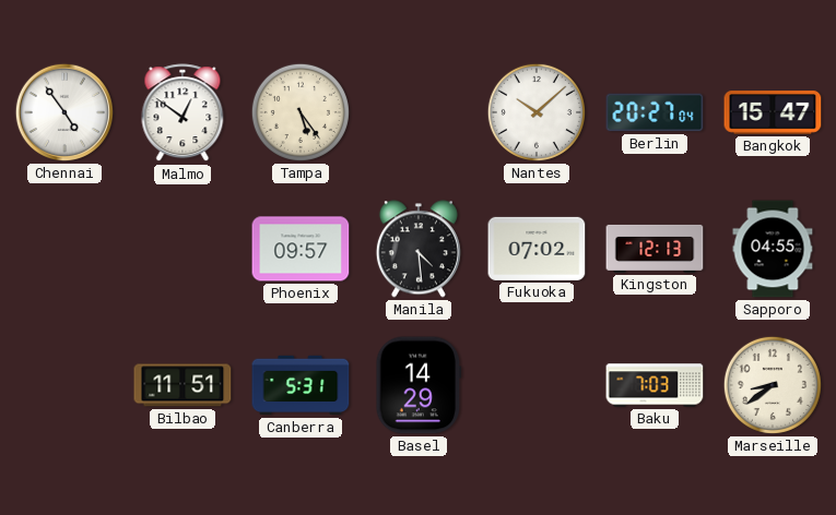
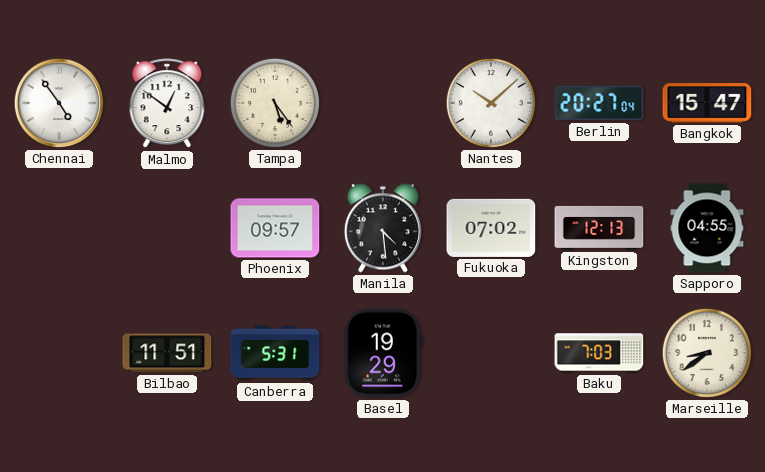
Basel: 14:29 -> 19:29
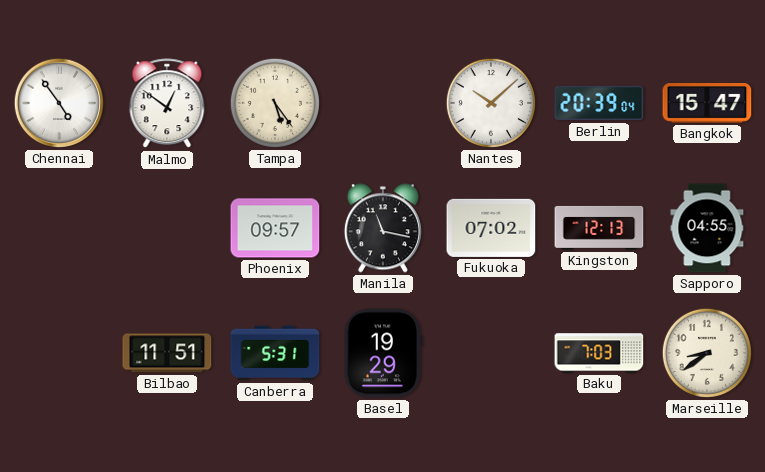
Berlin: 20:27 -> 20:39
Manila: 4:29 -> 11:17
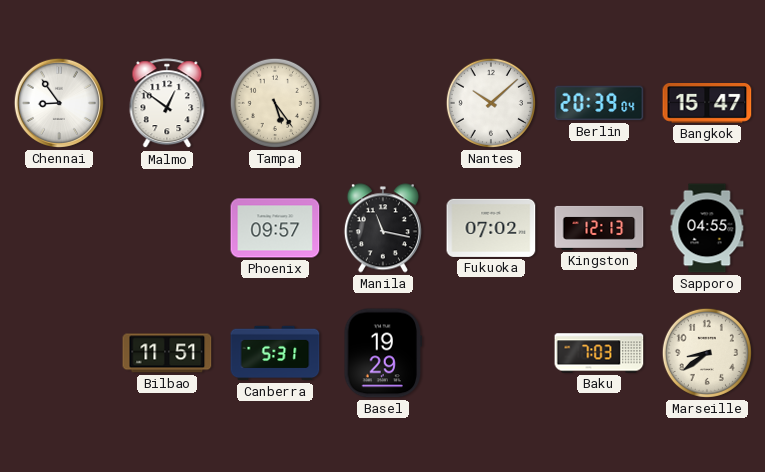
Chennai: 4:54 -> 8:54
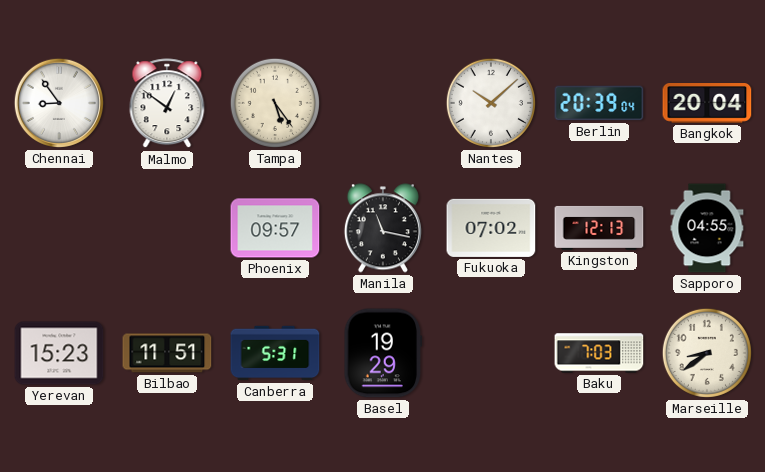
Bangkok: 15:47 -> 20:04
Yerevan: none -> 15:23
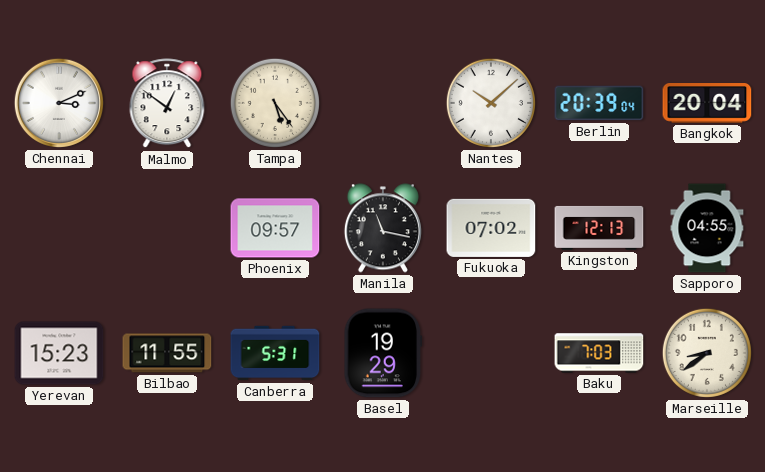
Chennai: 8:54 -> 3:11
Bilbao: 11:51 -> 11:55
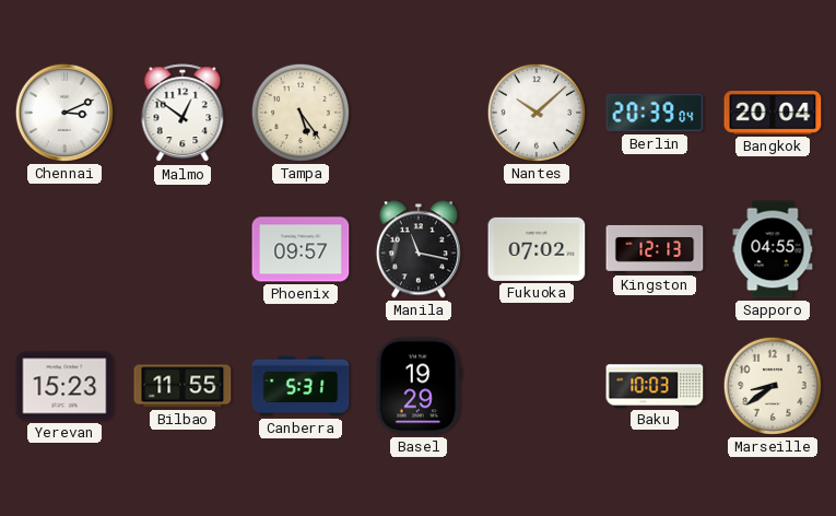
Baku: 7:03 -> 10:03
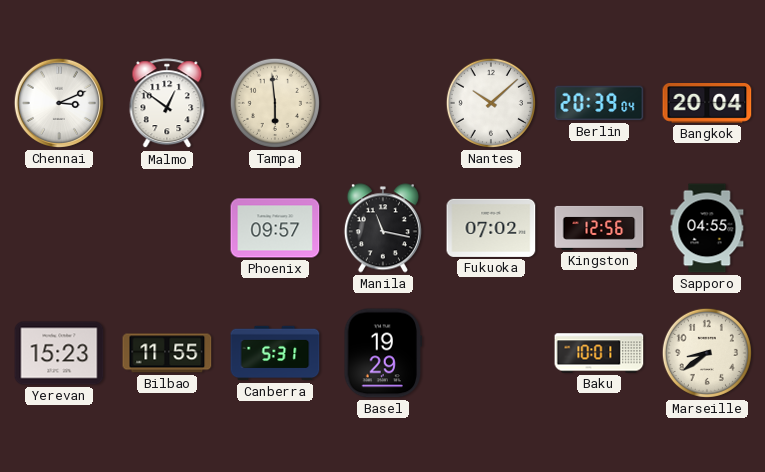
Tampa: 5:24 -> 5:59
Kingston: 12:13 -> 12:56
Baku: 10:03 -> 10:01
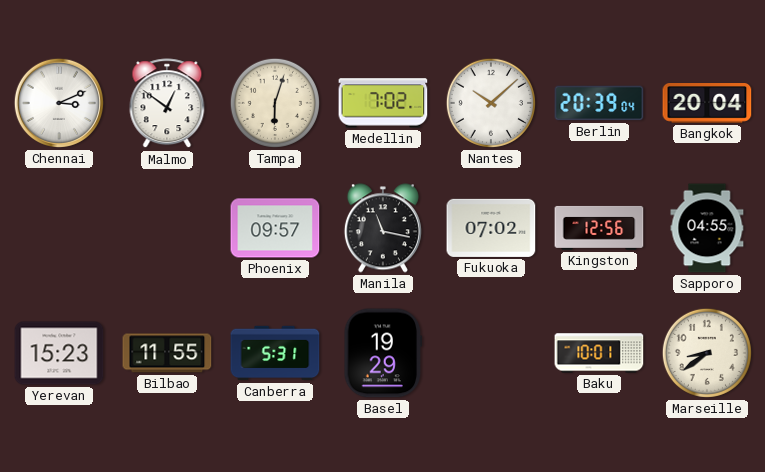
Tampa: 5:59 -> 6:03
Medellin: none -> 7:02
